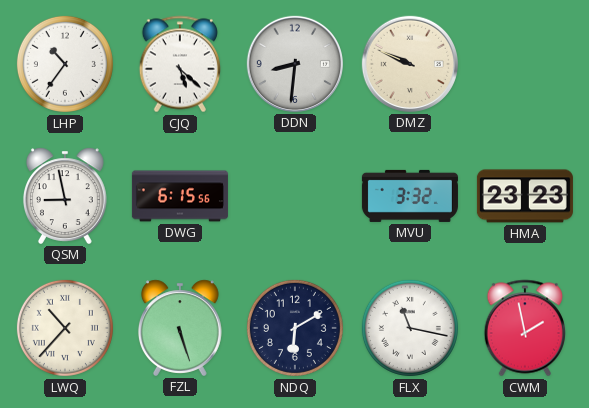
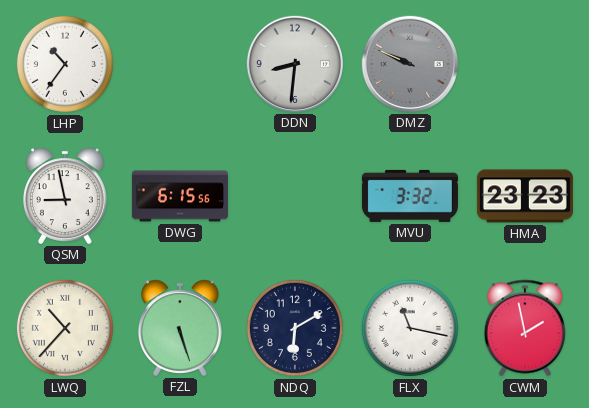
CJQ: 5:22 -> none
DMZ dial: cream -> grey
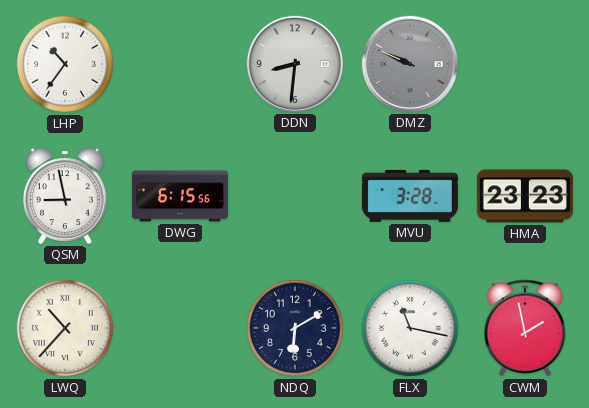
MVU: 3:32 -> 3:28
FZL: 5:27 -> none
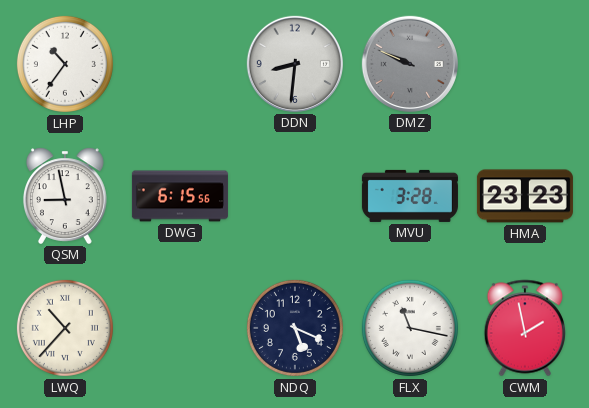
NDQ: 6:10 -> 5:19
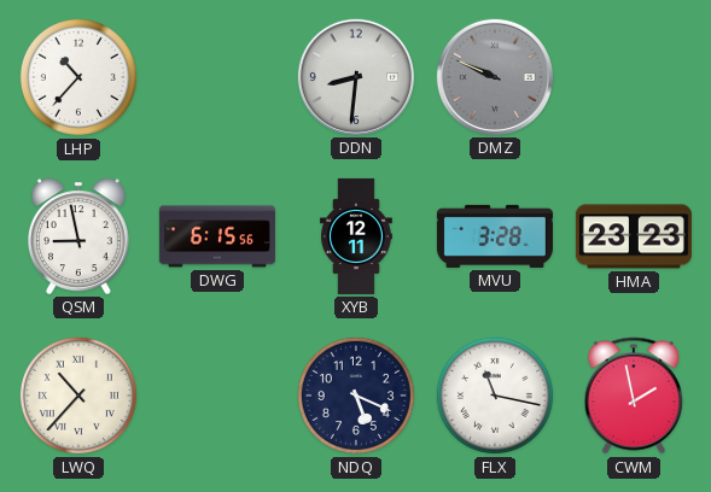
LHP: 10:36 -> 10:37
XYB: none -> 12:11
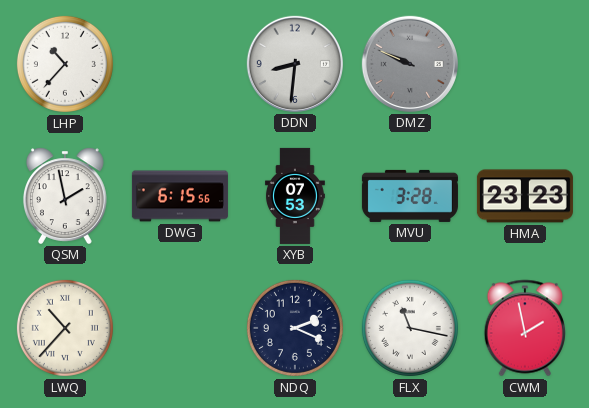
QSM: 8:58 -> 1:58
XYB: 12:11 -> 07:53
NDQ: 5:19 -> 2:19
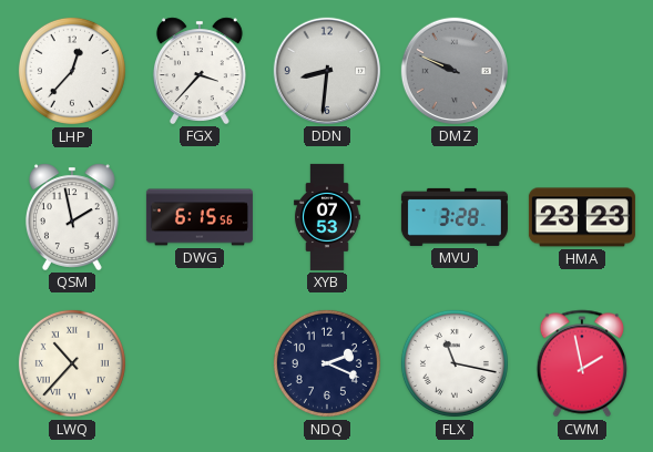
LHP: 10:37 -> 12:37
FGX: none -> 3:37
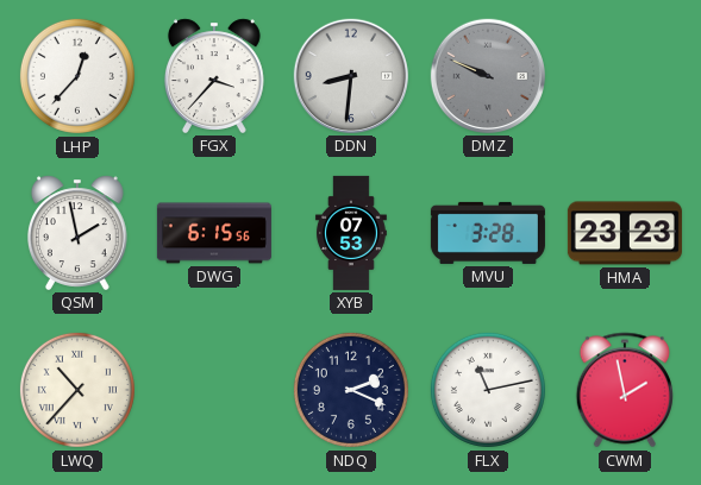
FLX: 11:17 -> 11:13
